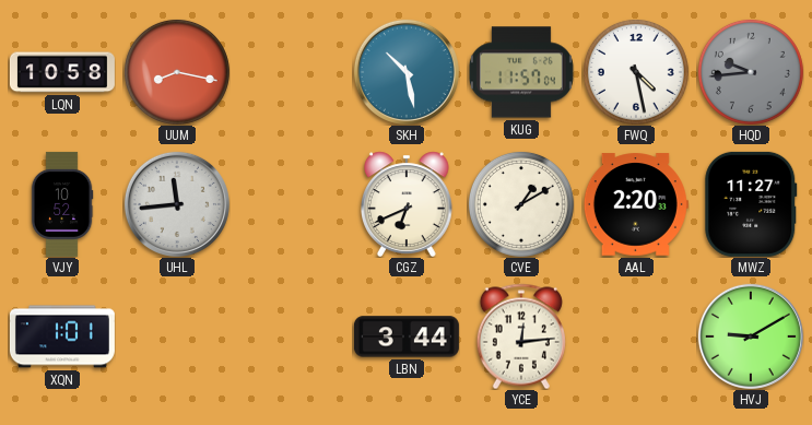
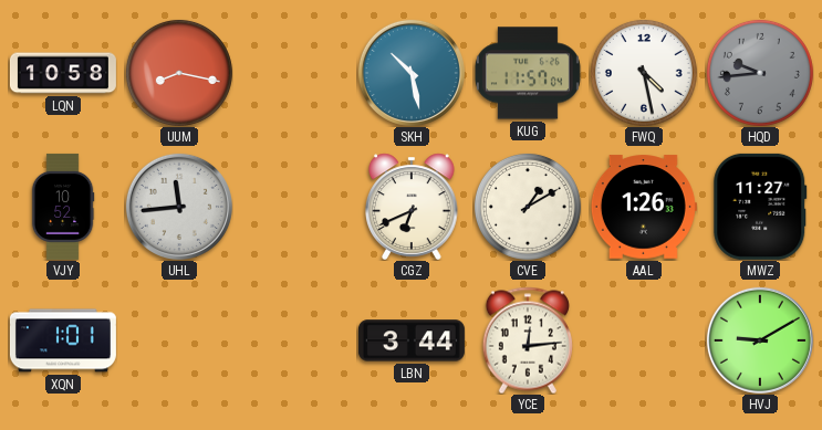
AAL: 2:20 -> 1:26
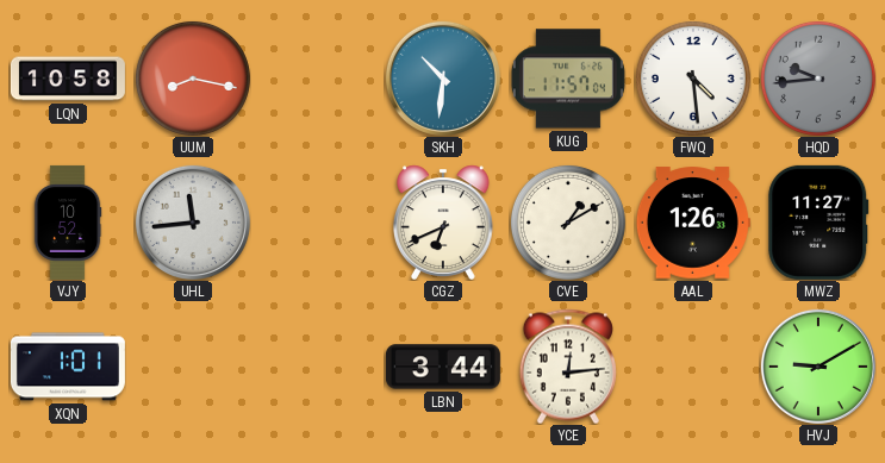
SKH: 10:28 -> 10:31
FWQ: 4:28 -> 4:29
